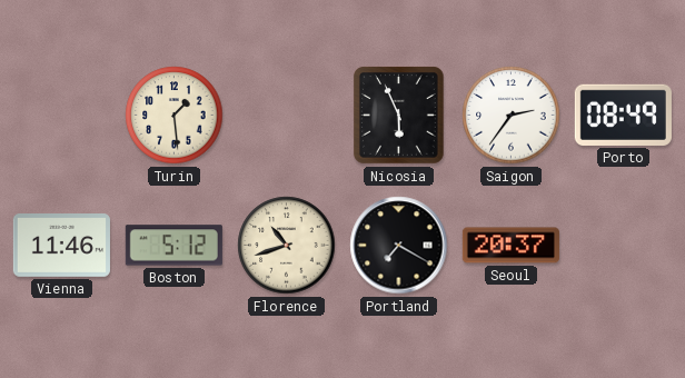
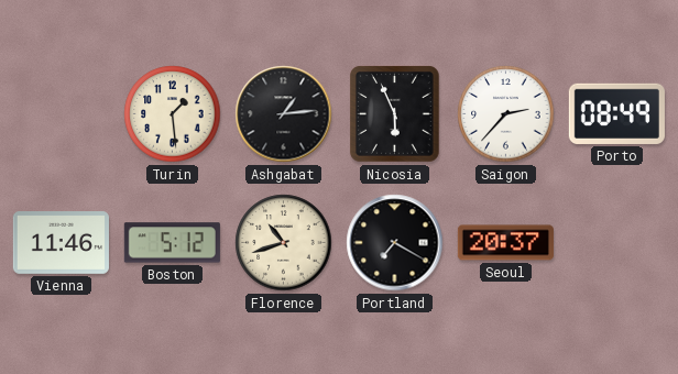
Ashgabat: none -> 1:14
Saigon: 2:36 -> 2:37
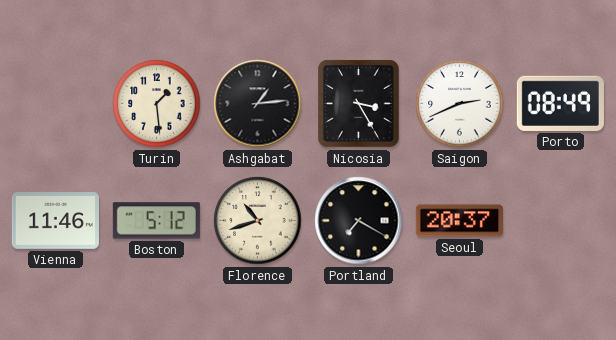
Nicosia: 5:56 -> 3:25
Saigon: 2:37 -> 2:41
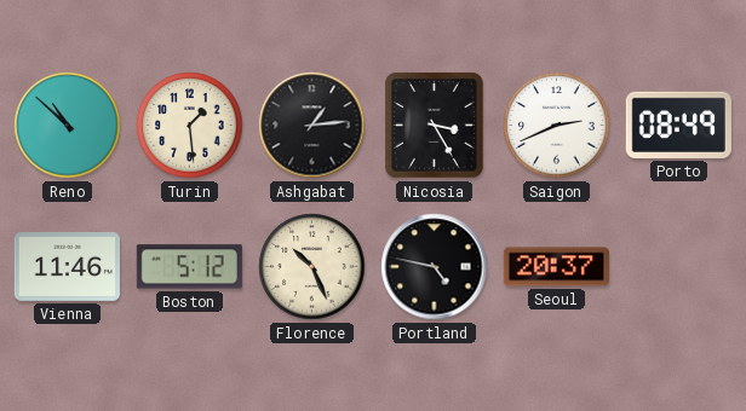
Reno: none -> 10:52
Florence: 10:42 -> 10:26
Portland: 7:20 -> 4:47
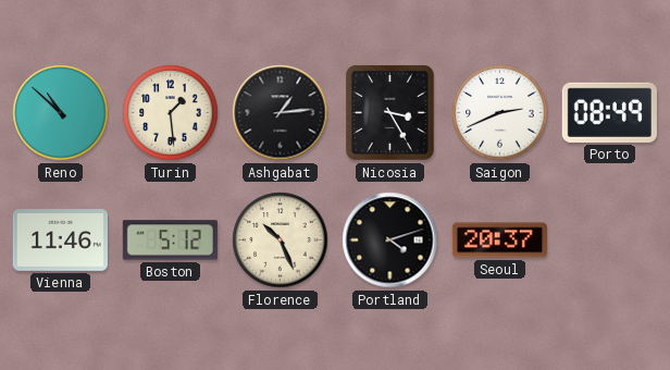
Portland: 4:47 -> 4:12
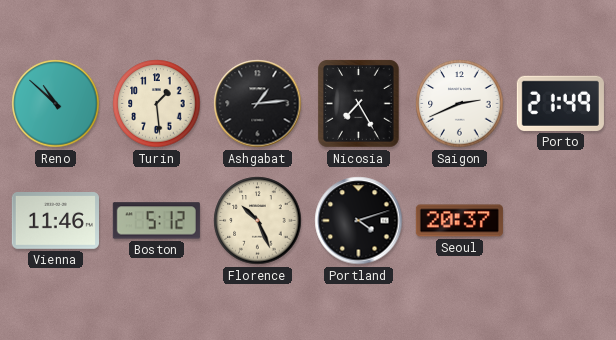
Nicosia: 3:25 -> 7:25
Porto: 08:49 -> 21:49
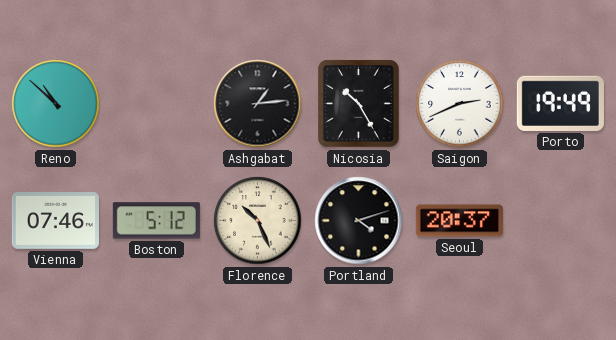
Turin: 1:29 -> none
Nicosia: 7:25 -> 10:25
Porto: 21:49 -> 19:49
Vienna: 11:46 -> 07:46
